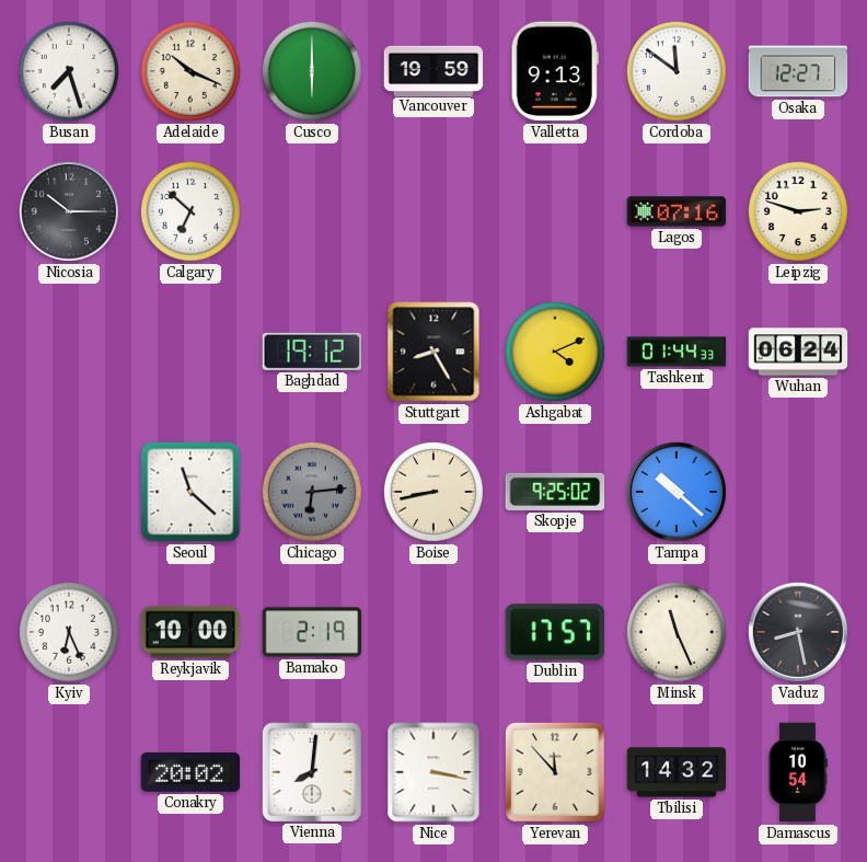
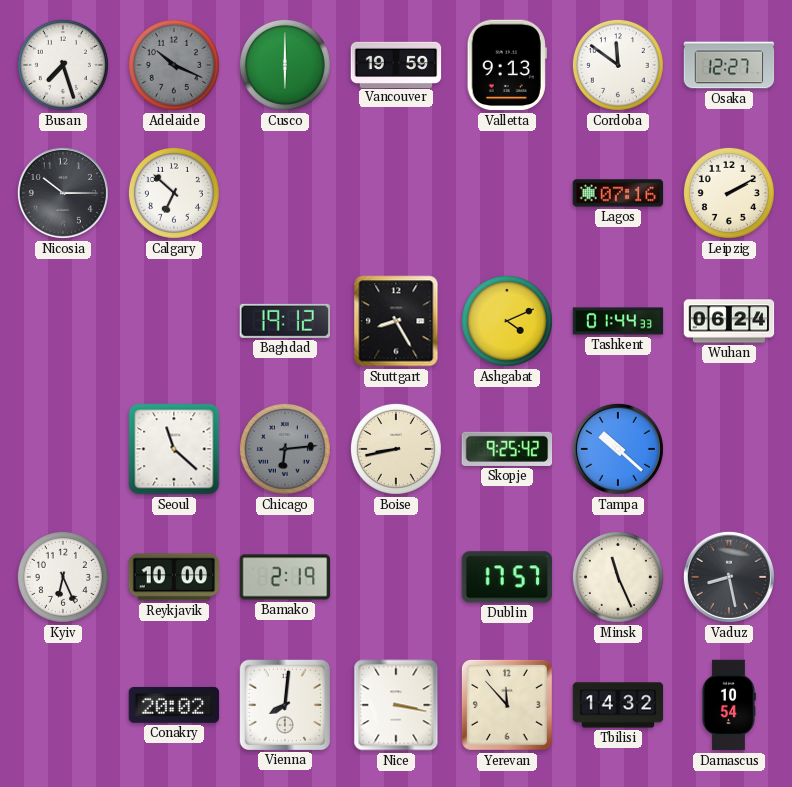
Adelaide dial: cream -> grey
Leipzig: 2:48 -> 2:10
Skopje: 9:25:02 -> 9:25:42
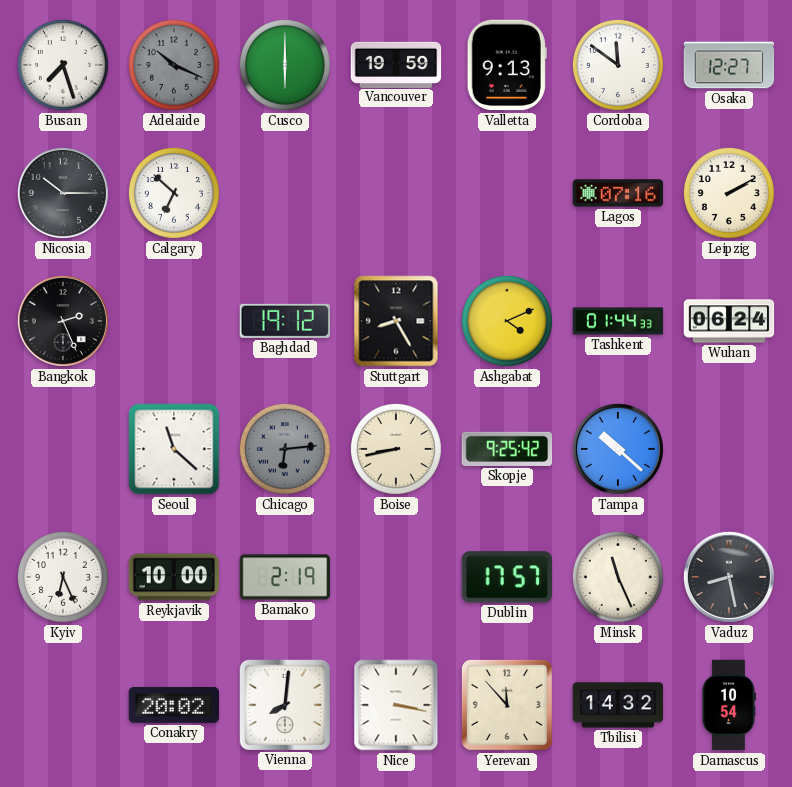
Bangkok: none -> 2:26
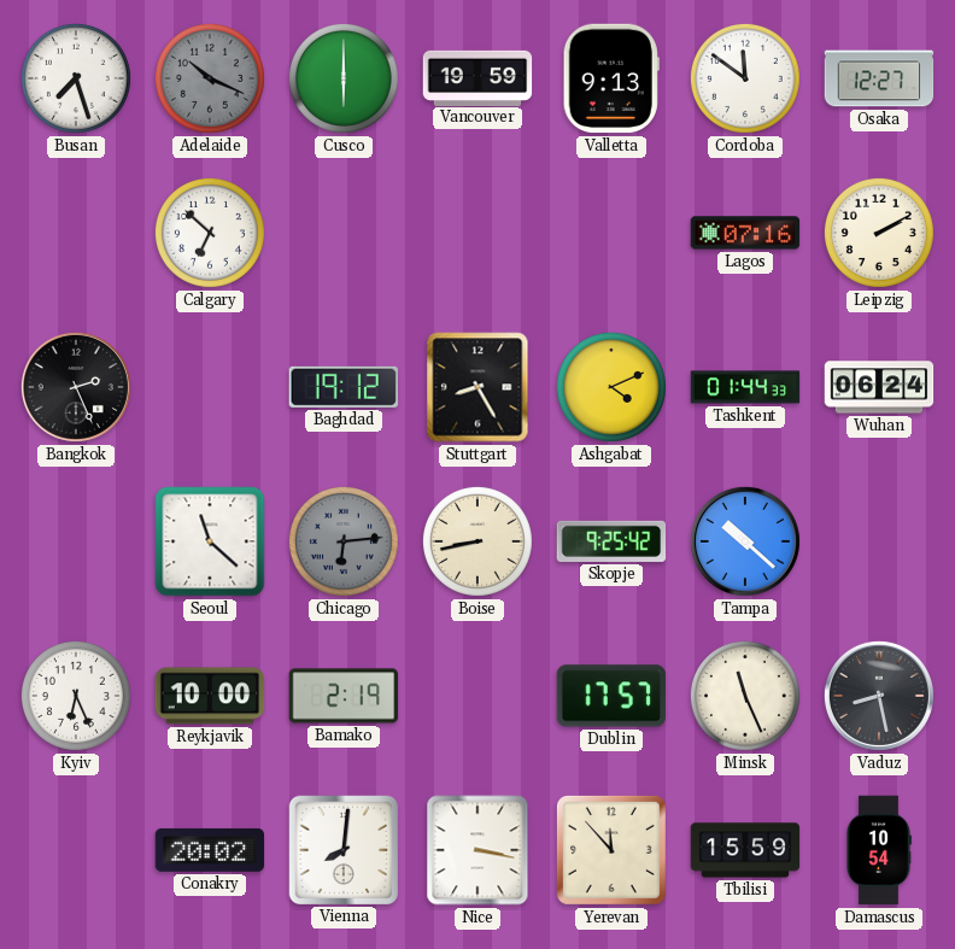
Nicosia: 10:15 -> none
Tbilisi: 14:32 -> 15:59
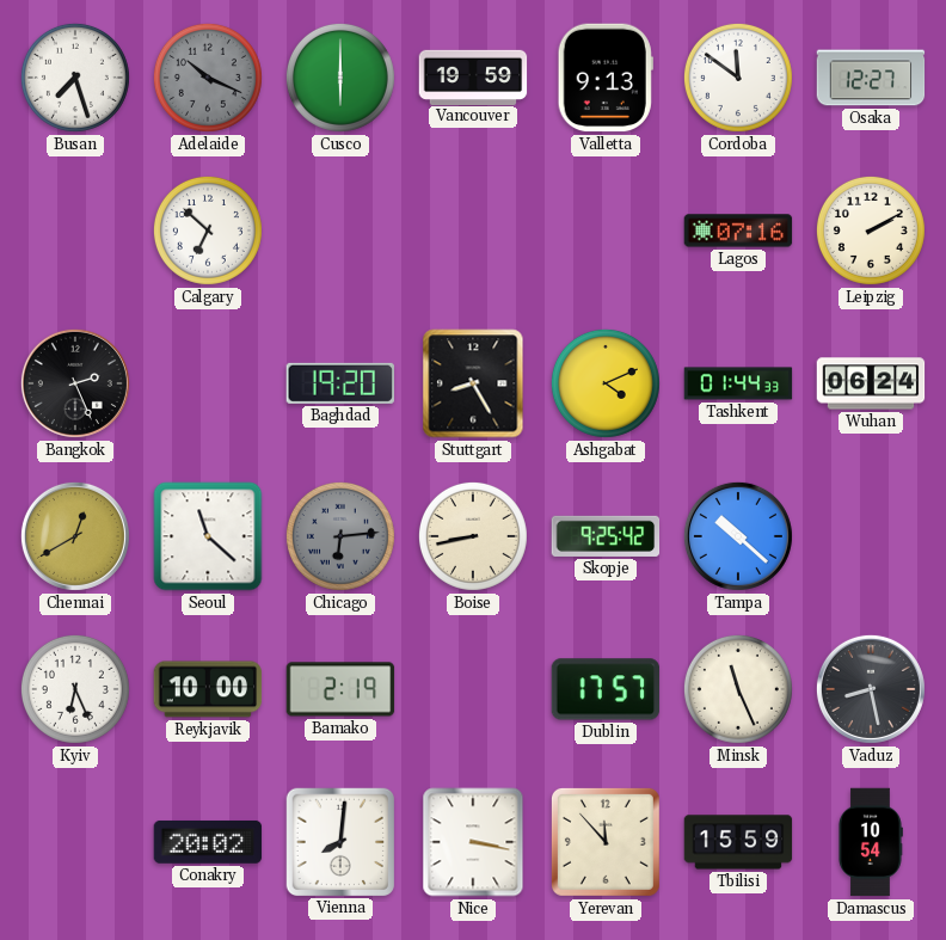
Baghdad: 19:12 -> 19:20
Chennai: none -> 12:40
